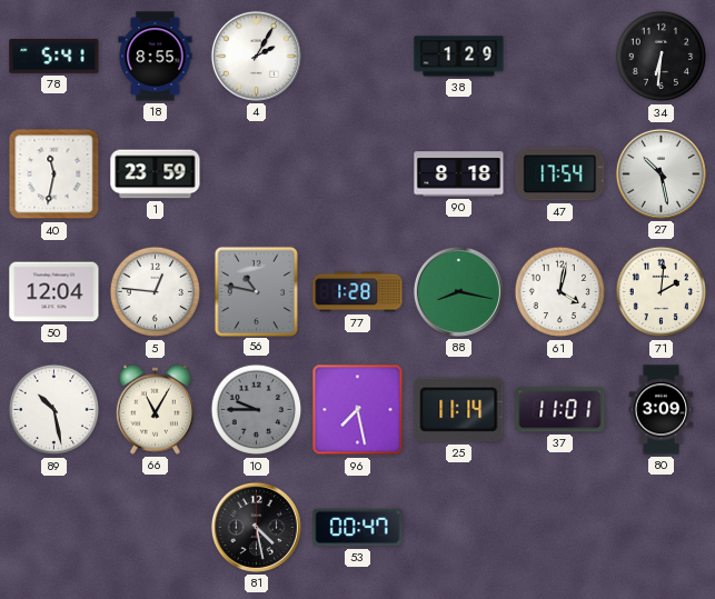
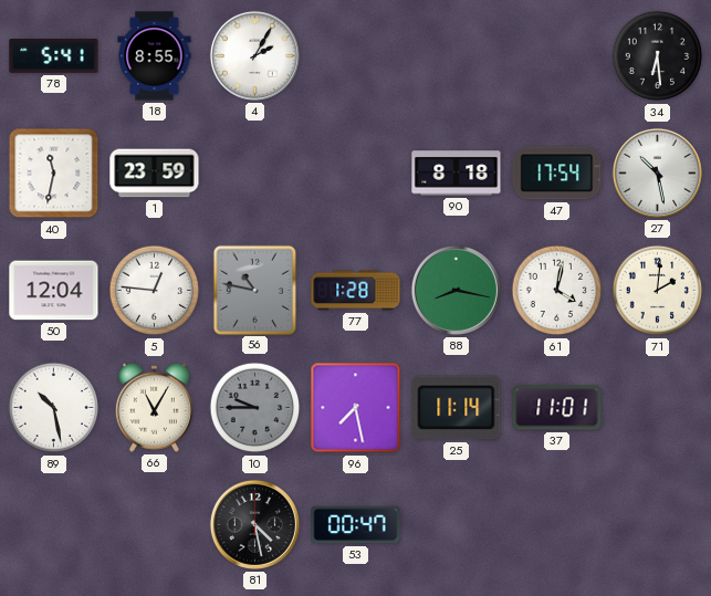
38: 1:29 -> none
34: 6:31 -> 6:29
80: 3:09 -> none
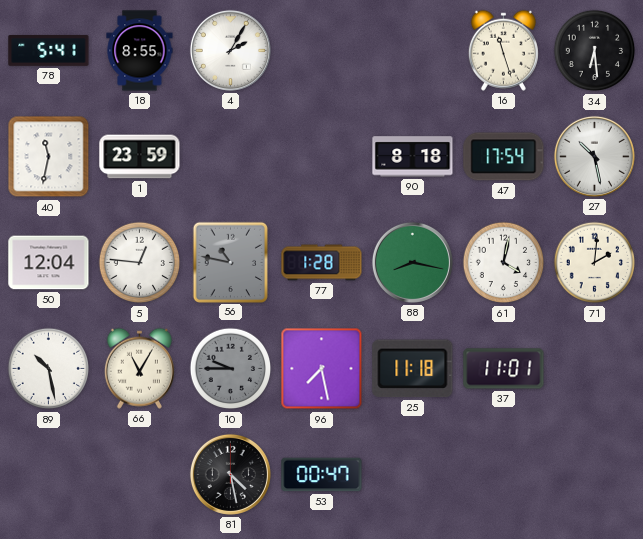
16: none -> 11:27
25: 11:14 -> 11:18
